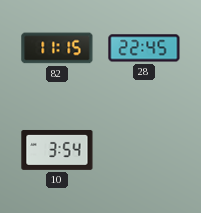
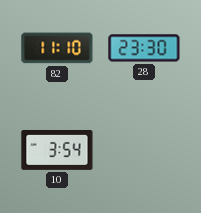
82: 11:15 -> 11:10
28: 22:45 -> 23:30
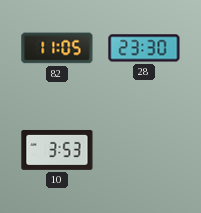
82: 11:10 -> 11:05
10: 3:54 -> 3:53
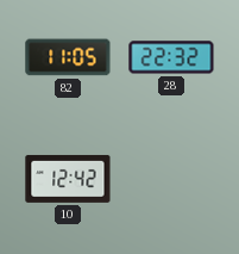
28: 23:30 -> 22:32
10: 3:53 -> 12:42
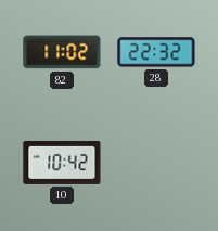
82: 11:05 -> 11:02
10: 12:42 -> 10:42
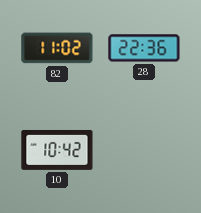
28: 22:32 -> 22:36
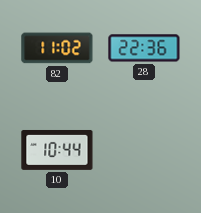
10: 10:42 -> 10:44
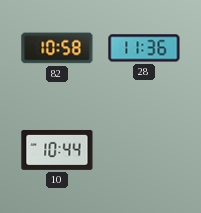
82: 11:02 -> 10:58
28: 22:36 -> 11:36
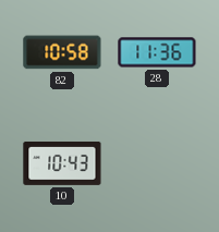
10: 10:44 -> 10:43
